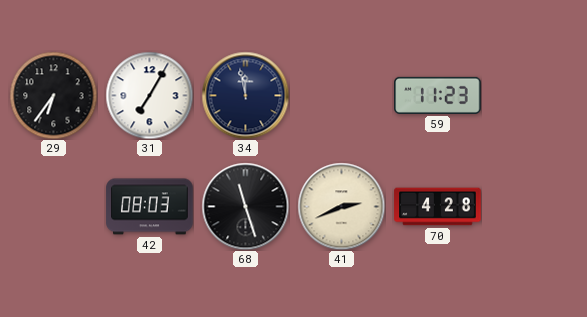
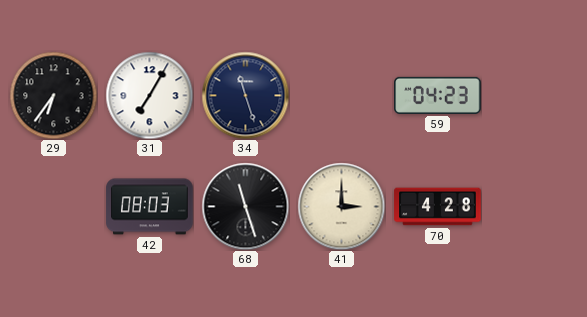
34: 11:58 -> 11:27
59: 11:23 -> 04:23
41: 2:41 -> 3:00
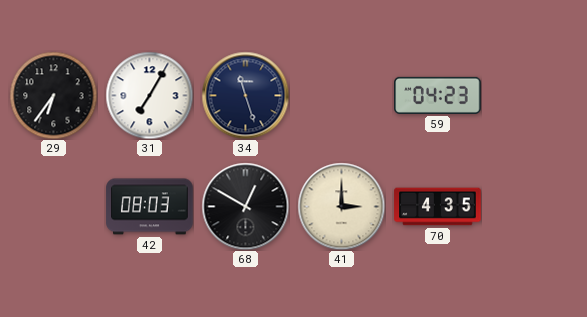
68: 11:27 -> 12:50
70: 4:28 -> 4:35
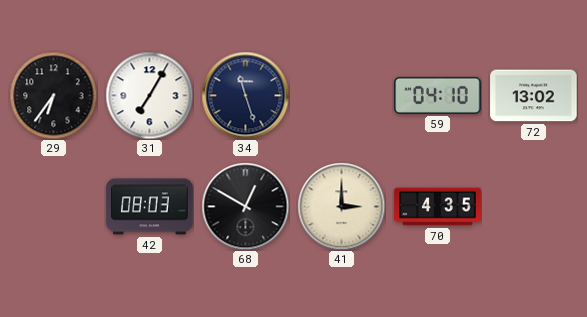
59: 04:23 -> 04:10
72: none -> 13:02
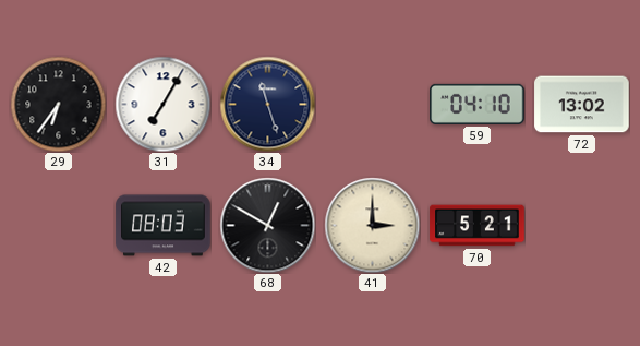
70: 4:35 -> 5:21
